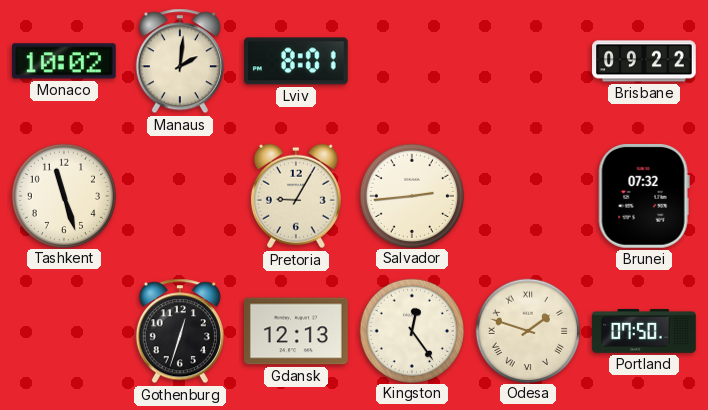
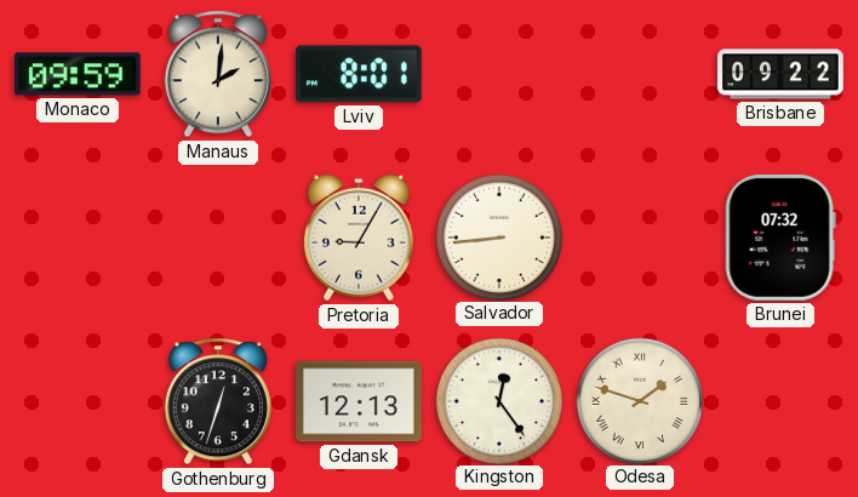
Monaco: 10:02 -> 09:59
Tashkent: 11:27 -> none
Salvador: 2:44 -> 8:44
Portland: 07:50 -> none
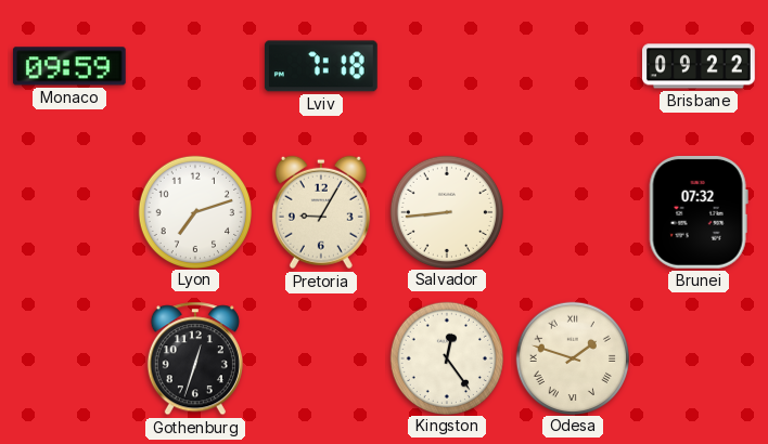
Manaus: 2:01 -> none
Lviv: 8:01 -> 7:18
Lyon: none -> 7:12
Gdansk: 12:13 -> none
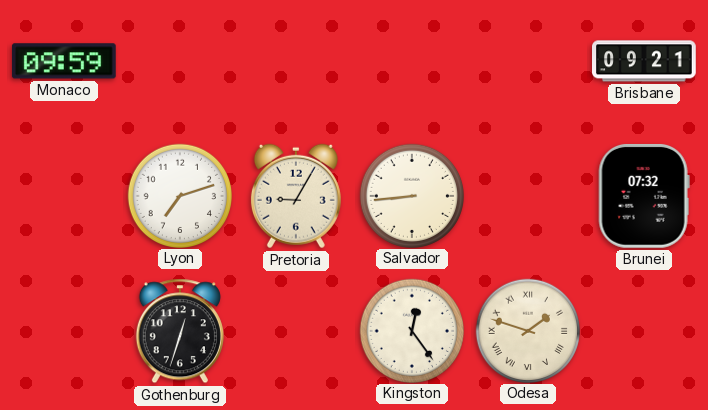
Lviv: 7:18 -> none
Brisbane: 09:22 -> 09:21
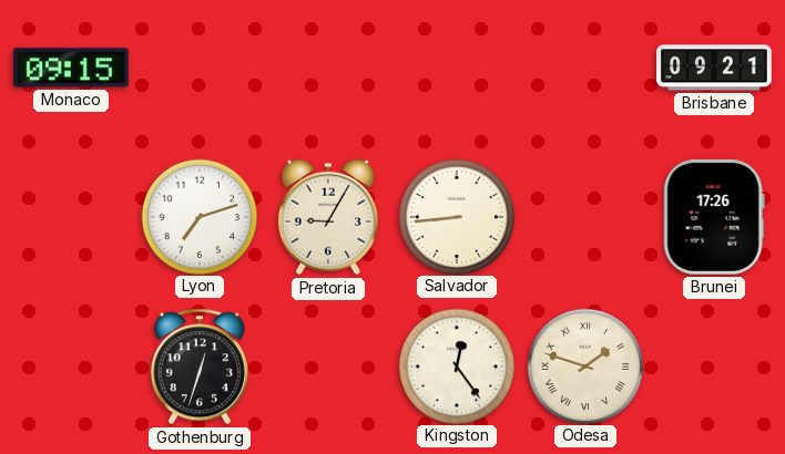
Monaco: 09:59 -> 09:15
Brunei: 07:32 -> 17:26
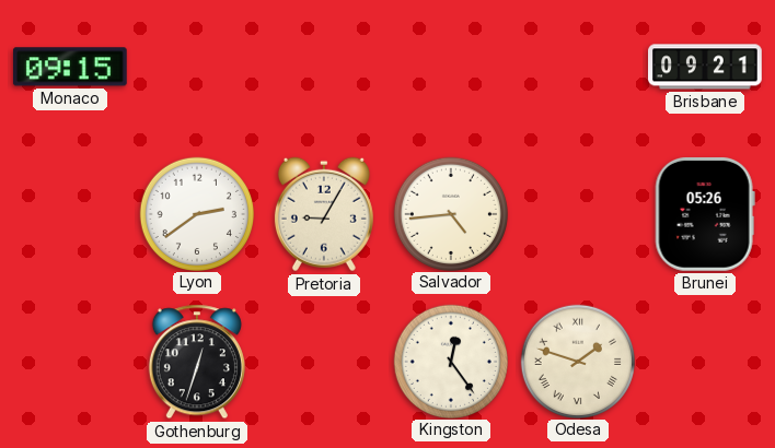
Lyon: 7:12 -> 2:39
Salvador: 8:44 -> 4:44
Brunei: 17:26 -> 05:26
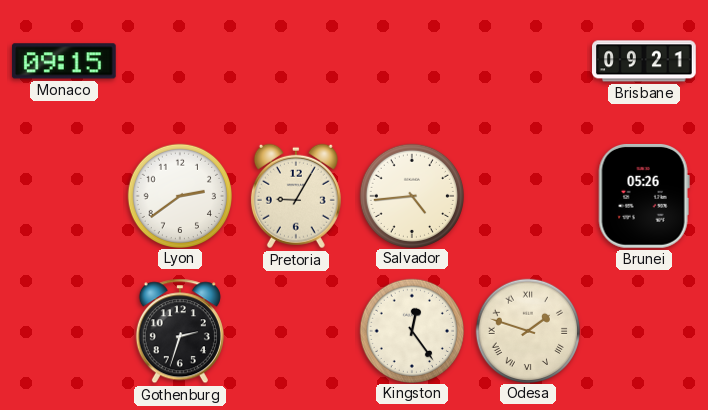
Gothenburg: 12:33 -> 2:33
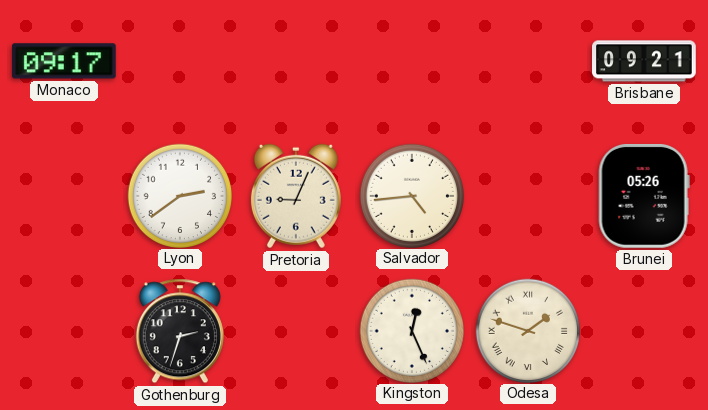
Monaco: 09:15 -> 09:17
Pretoria: 9:05 -> 9:04
Kingston: 12:24 -> 12:26
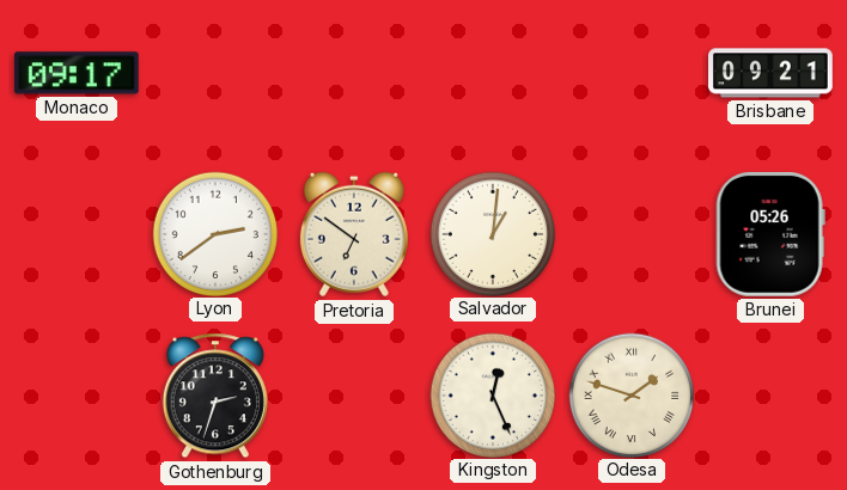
Pretoria: 9:04 -> 6:51
Salvador: 4:44 -> 1:01
